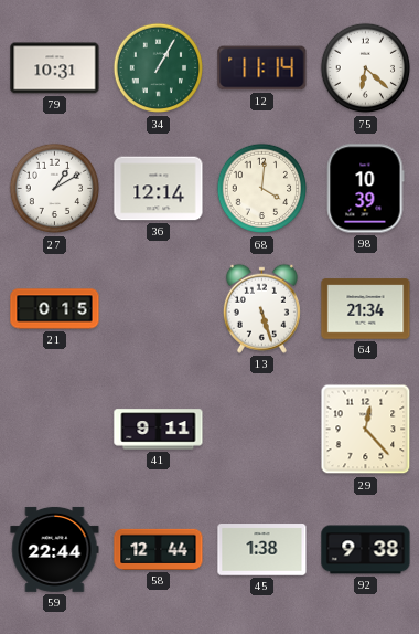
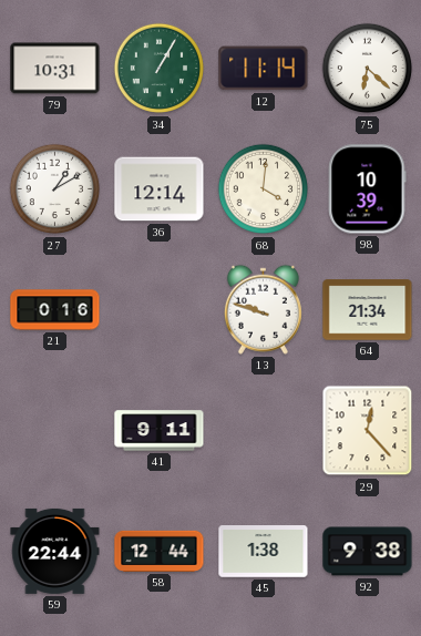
21: 0:15 -> 0:16
13: 5:27 -> 9:48
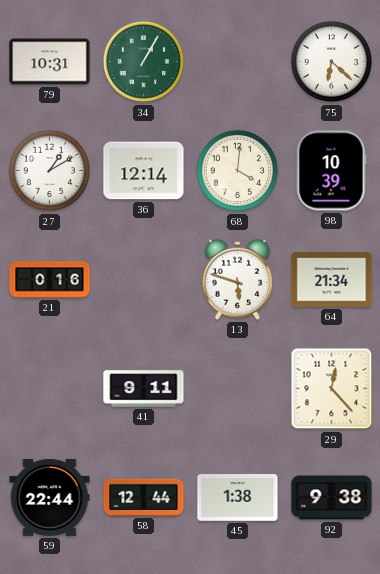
12: 11:14 -> none
13: 9:48 -> 5:48
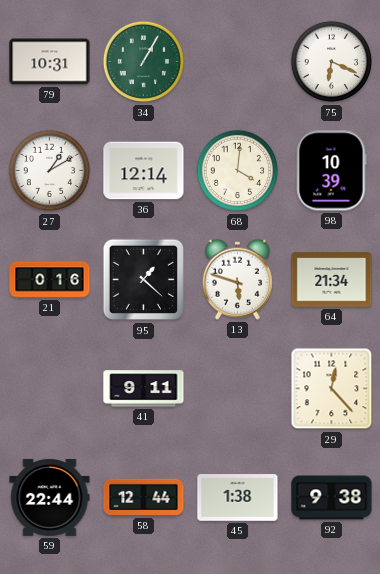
75: 6:22 -> 6:19
95: none -> 1:22
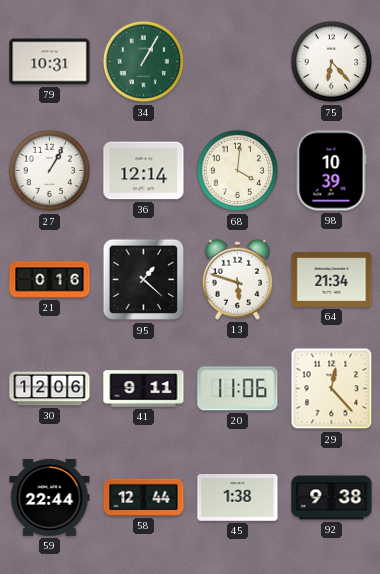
75: 6:19 -> 6:23
27: 1:10 -> 1:05
30: none -> 12:06
20: none -> 11:06
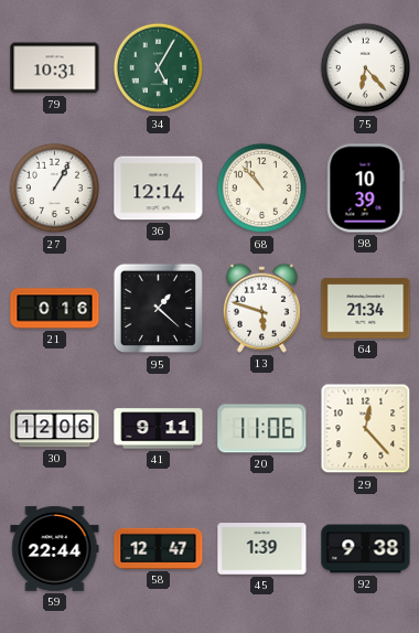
34: 1:05 -> 5:05
68: 4:01 -> 10:53
58: 12:44 -> 12:47
45: 1:38 -> 1:39
